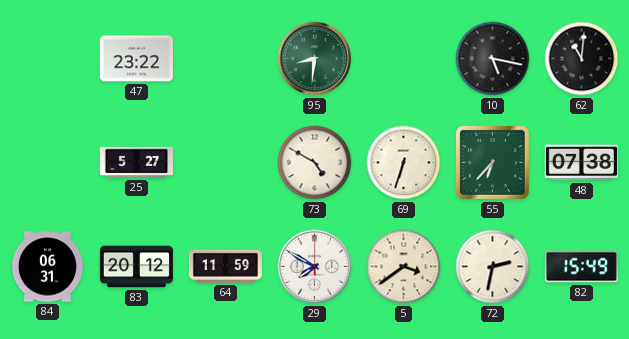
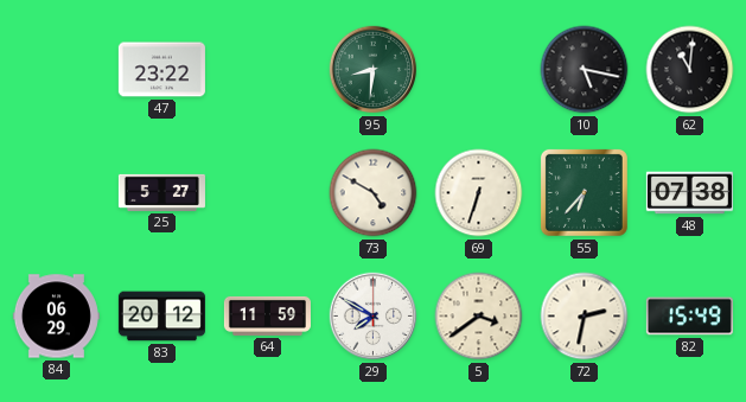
84: 06:31 -> 06:29
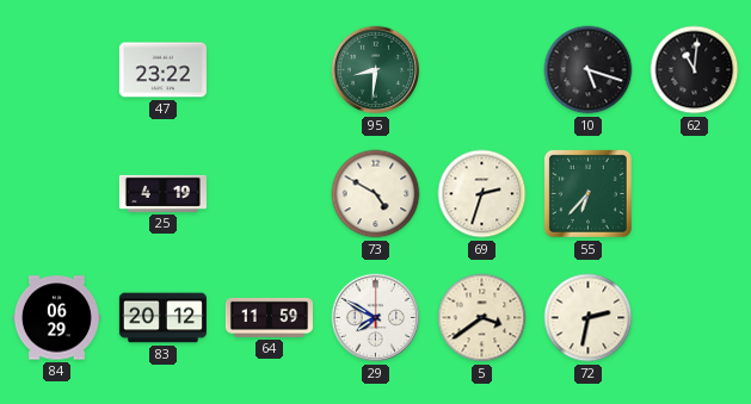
10: 5:17 -> 5:18
25: 5:27 -> 4:19
69: 6:33 -> 2:33
48: 07:38 -> none
82: 15:49 -> none
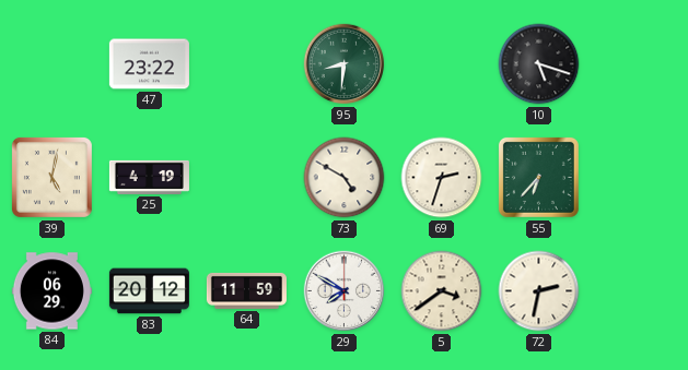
62: 11:01 -> none
39: none -> 5:02
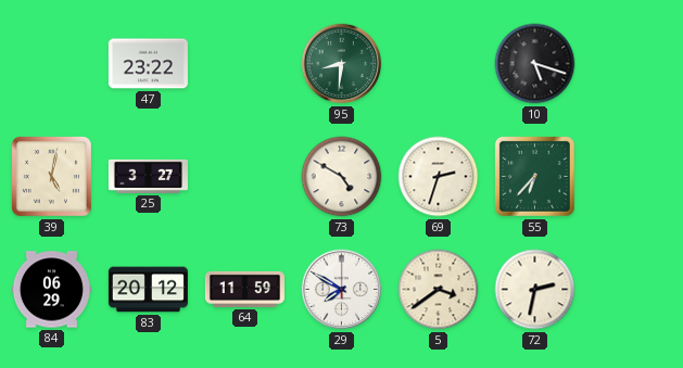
25: 4:19 -> 3:27
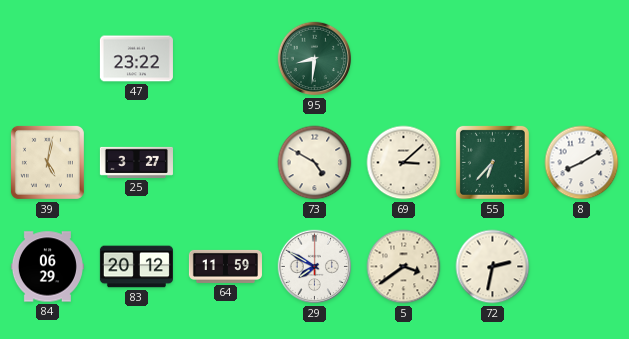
10: 5:18 -> none
69: 2:33 -> 3:08
8: none -> 8:10
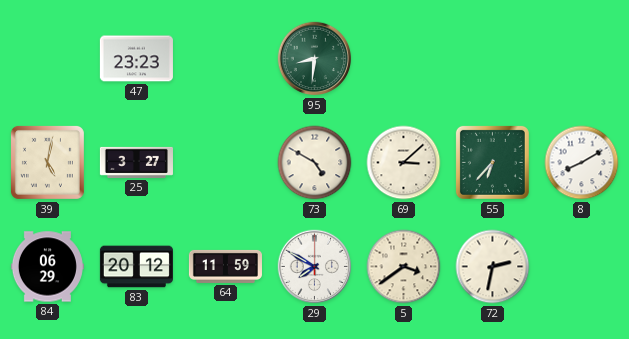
47: 23:22 -> 23:23
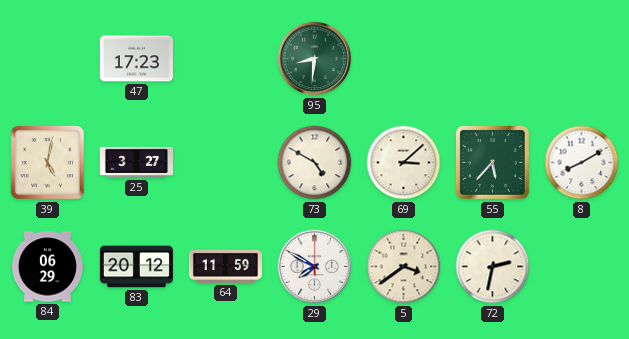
47: 23:23 -> 17:23
55: 6:37 -> 5:37
